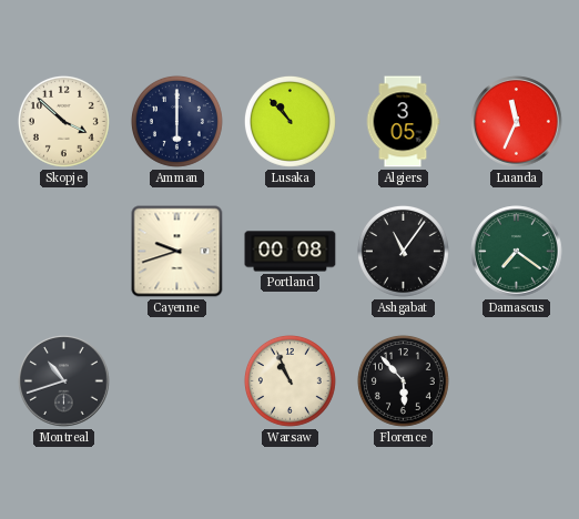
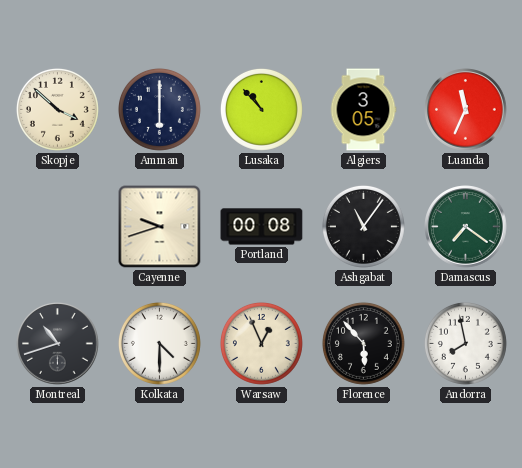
Kolkata: none -> 4:30
Warsaw: 10:56 -> 12:56
Andorra: none -> 7:58
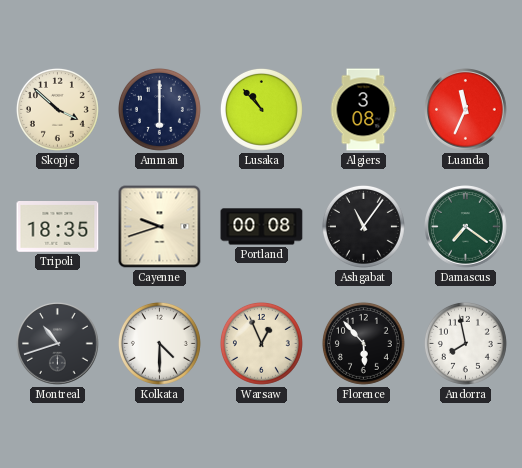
Algiers: 3:05 -> 3:08
Tripoli: none -> 18:35
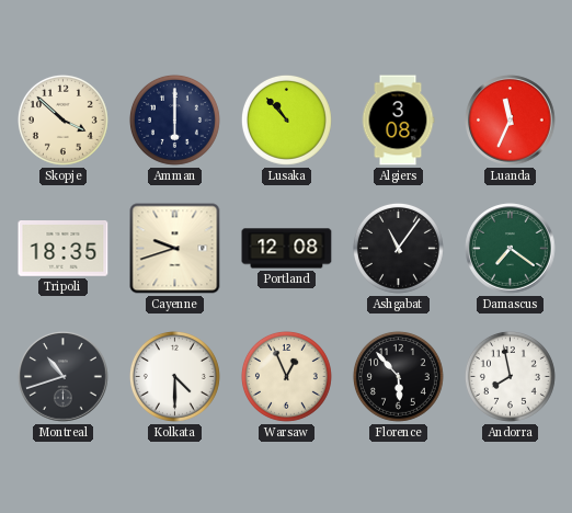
Portland: 00:08 -> 12:08
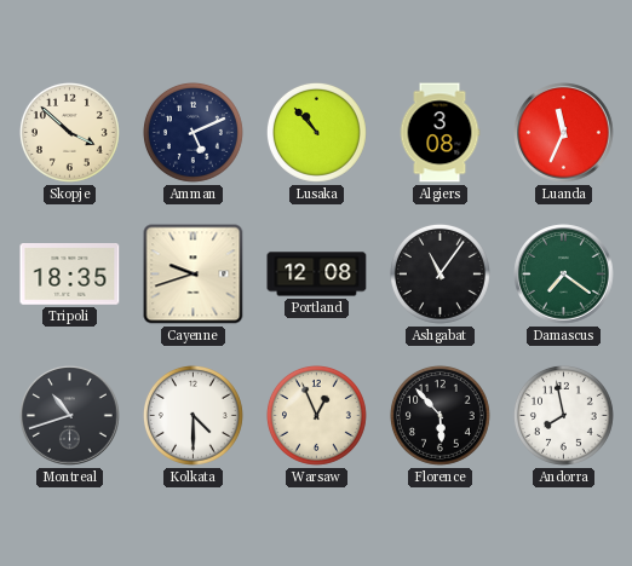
Amman: 6:00 -> 5:11
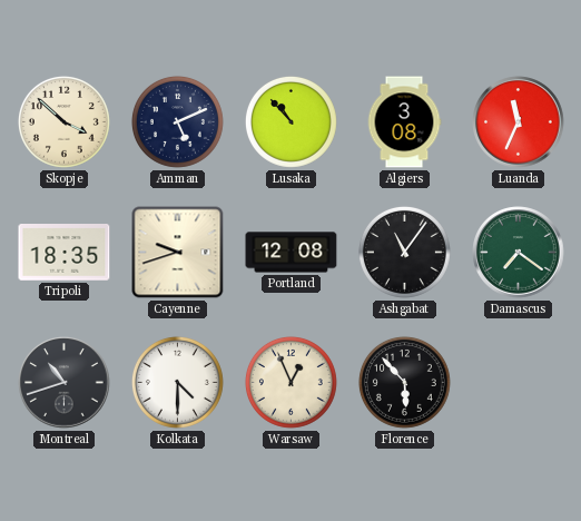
Andorra: 7:58 -> none
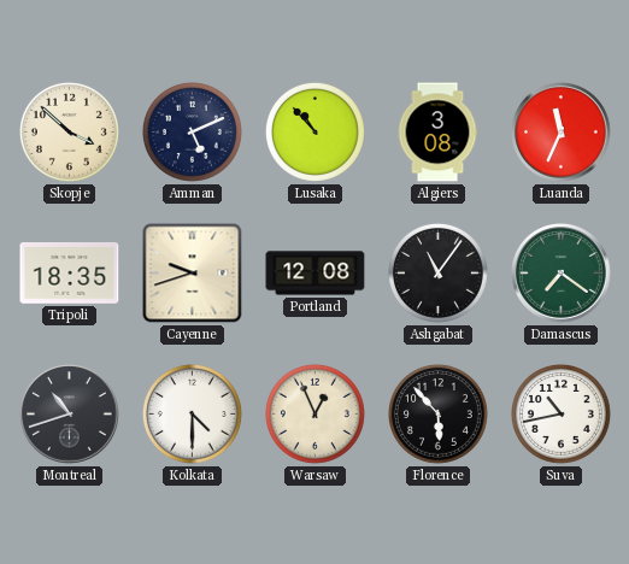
Suva: none -> 10:43
